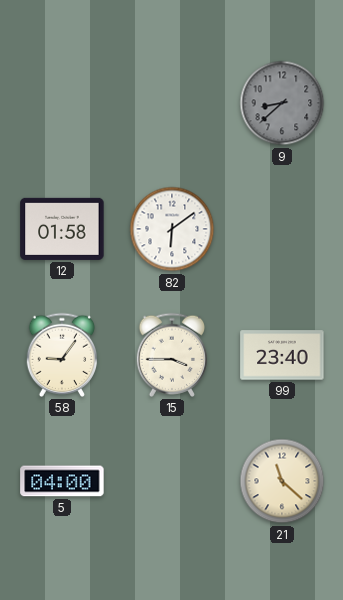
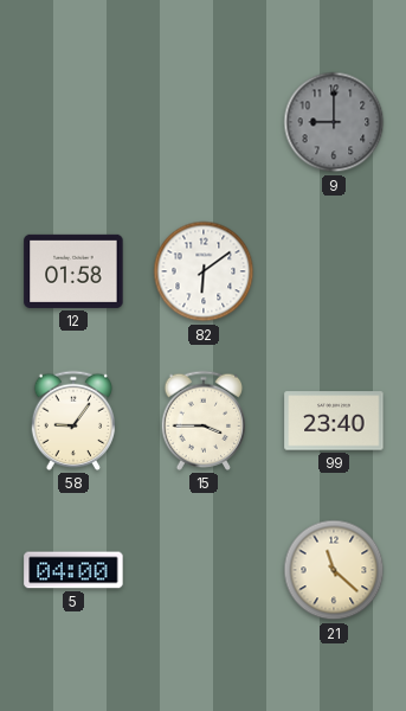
9: 8:38 -> 9:00
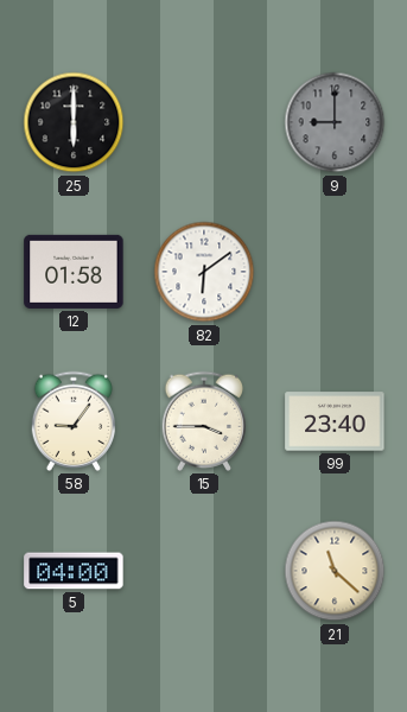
25: none -> 6:00
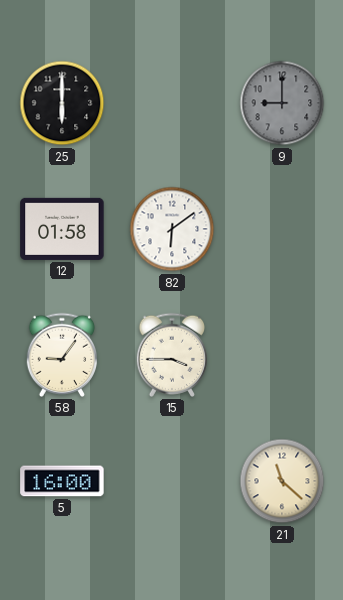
99: 23:40 -> none
5: 04:00 -> 16:00
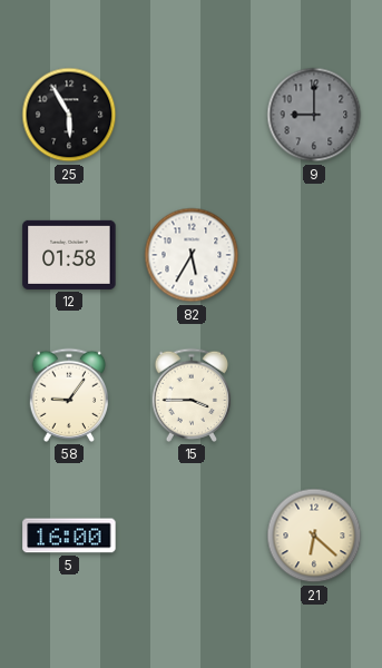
25: 6:00 -> 5:55
82: 6:09 -> 5:35
21: 11:22 -> 6:22
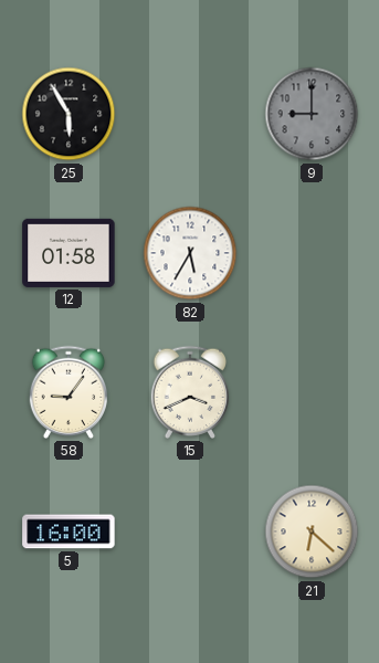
15: 3:45 -> 3:41
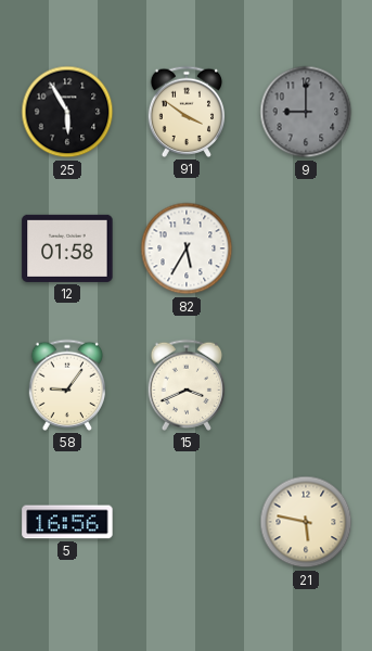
91: none -> 3:51
5: 16:00 -> 16:56
21: 6:22 -> 5:47
